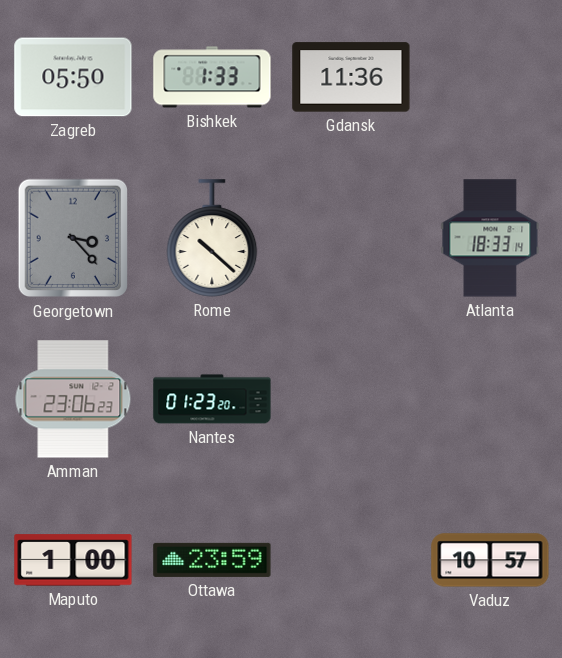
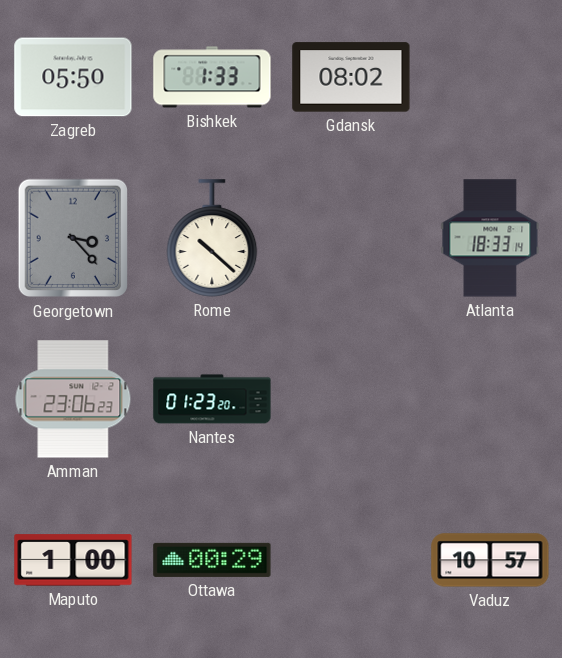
Gdansk: 11:36 -> 08:02
Ottawa: 23:59 -> 00:29
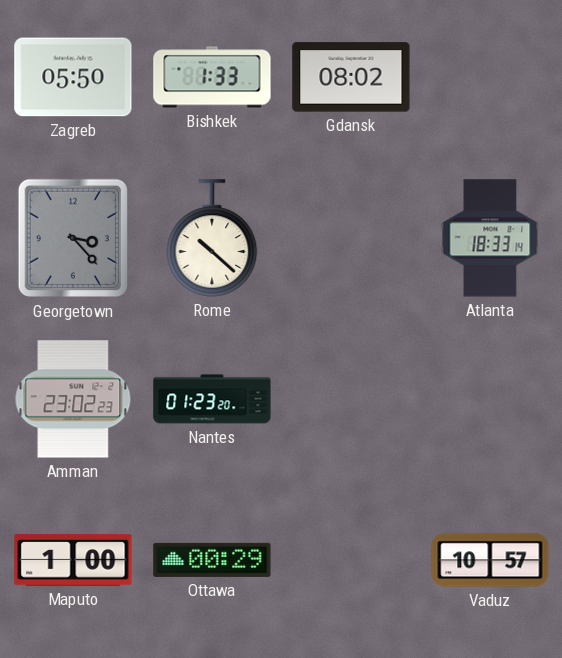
Amman: 23:06 -> 23:02
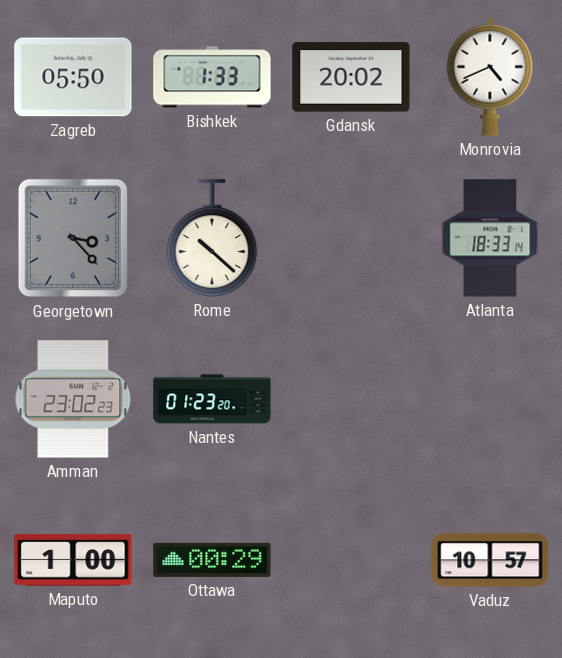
Gdansk: 08:02 -> 20:02
Monrovia: none -> 4:41
